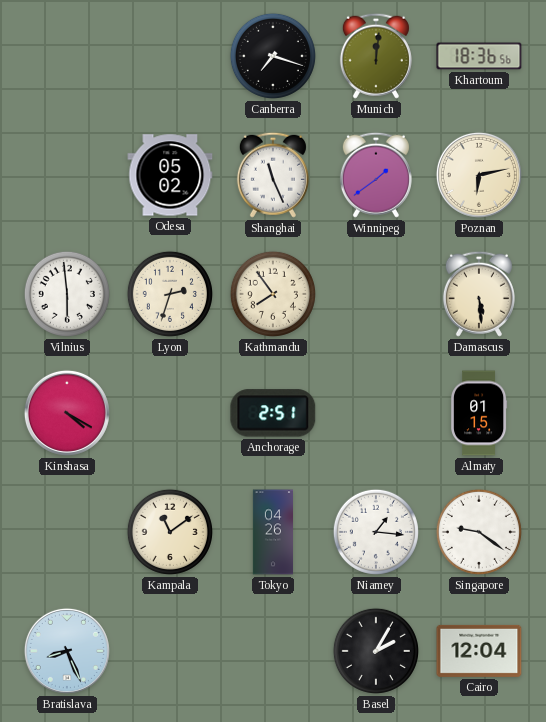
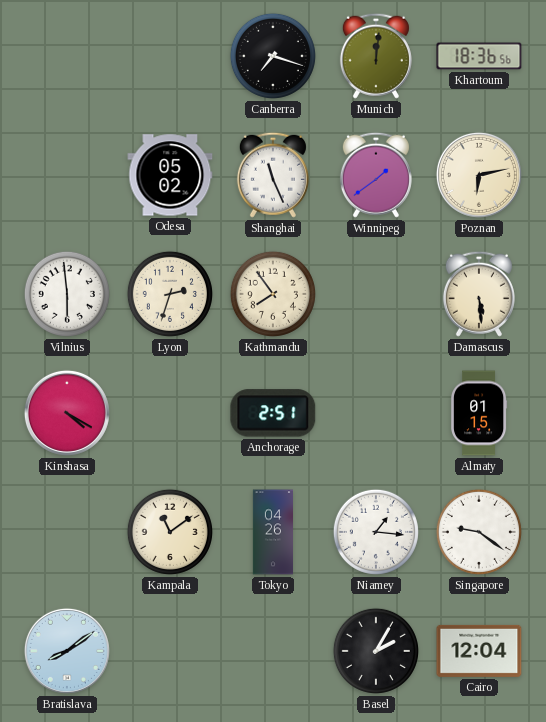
Bratislava: 8:26 -> 8:09
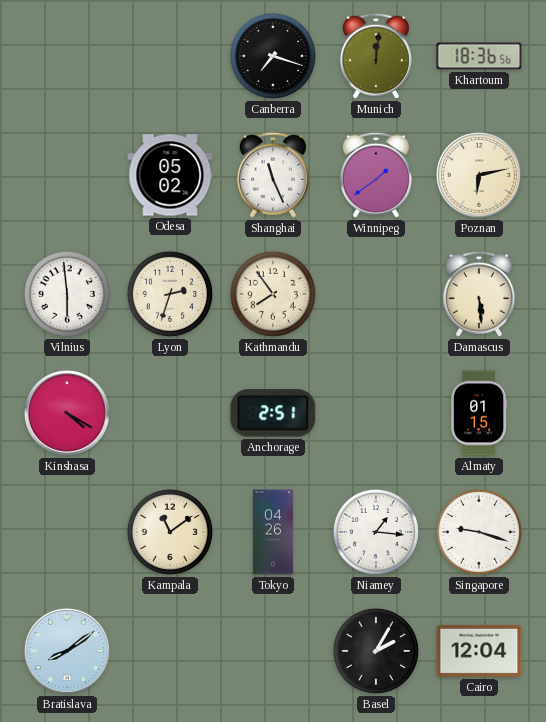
Singapore: 9:21 -> 9:18
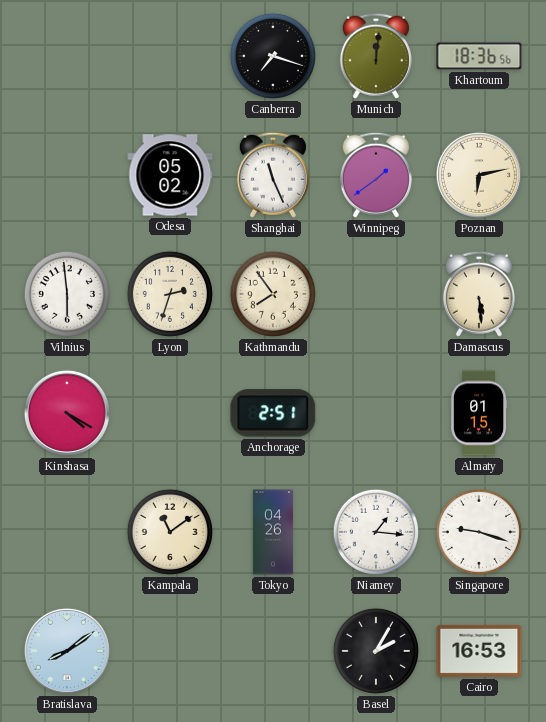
Cairo: 12:04 -> 16:53
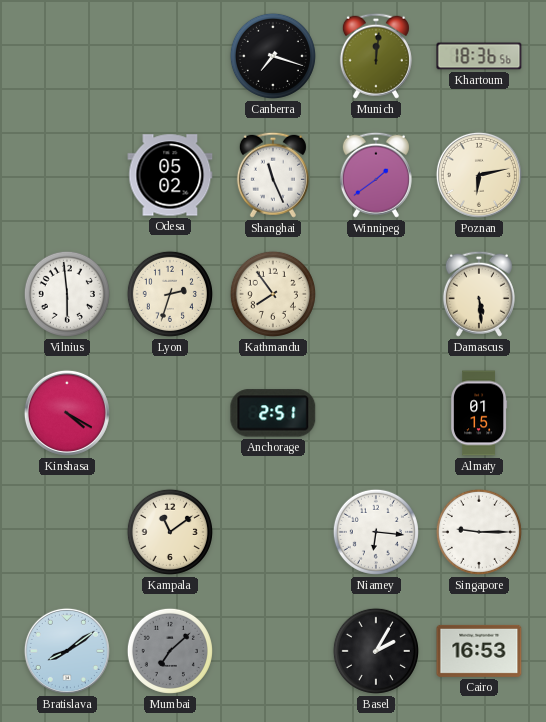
Tokyo: 04:26 -> none
Niamey: 1:16 -> 6:16
Singapore: 9:18 -> 9:15
Mumbai: none -> 7:08
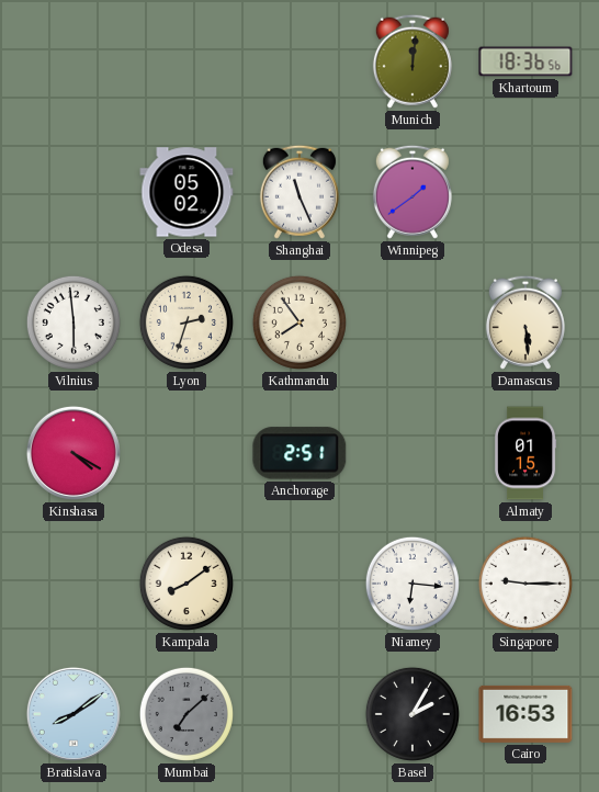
Canberra: 7:18 -> none
Poznan: 6:13 -> none
Kampala: 11:09 -> 8:09
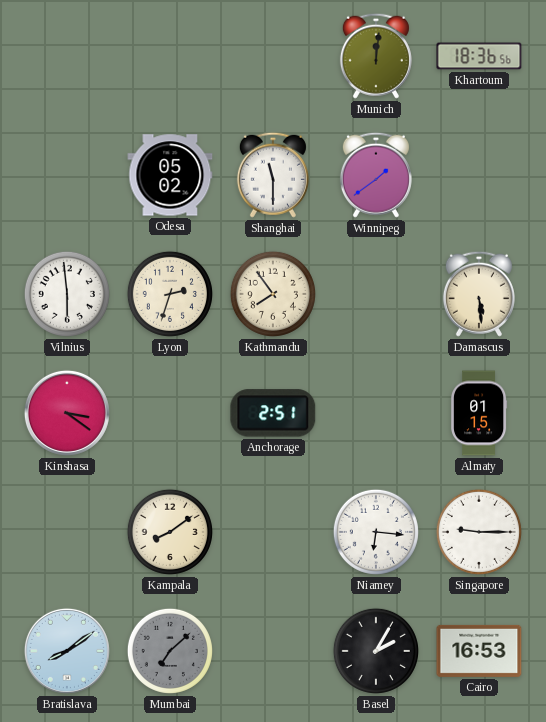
Shanghai: 11:26 -> 11:30
Kinshasa: 4:20 -> 3:21
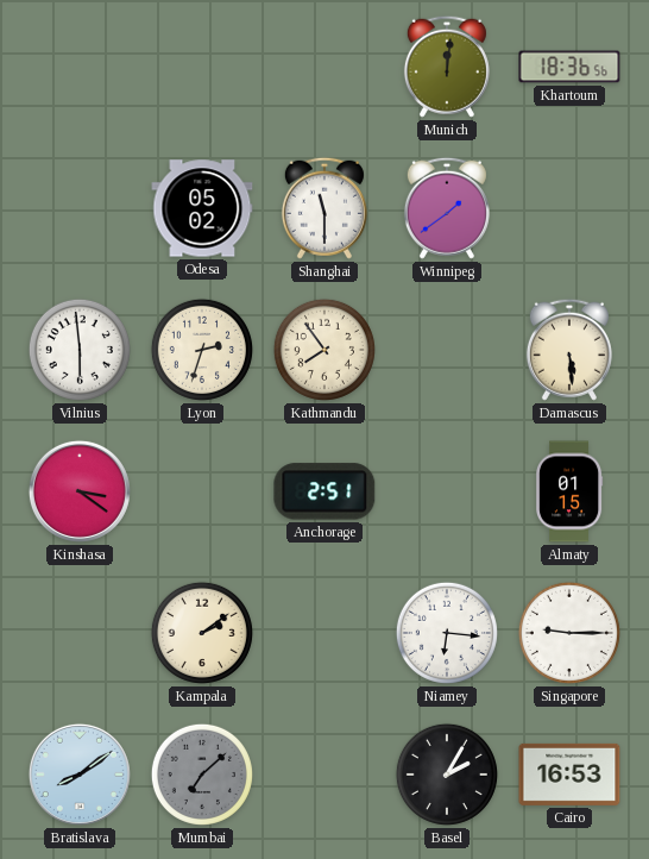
Kampala: 8:09 -> 2:09
